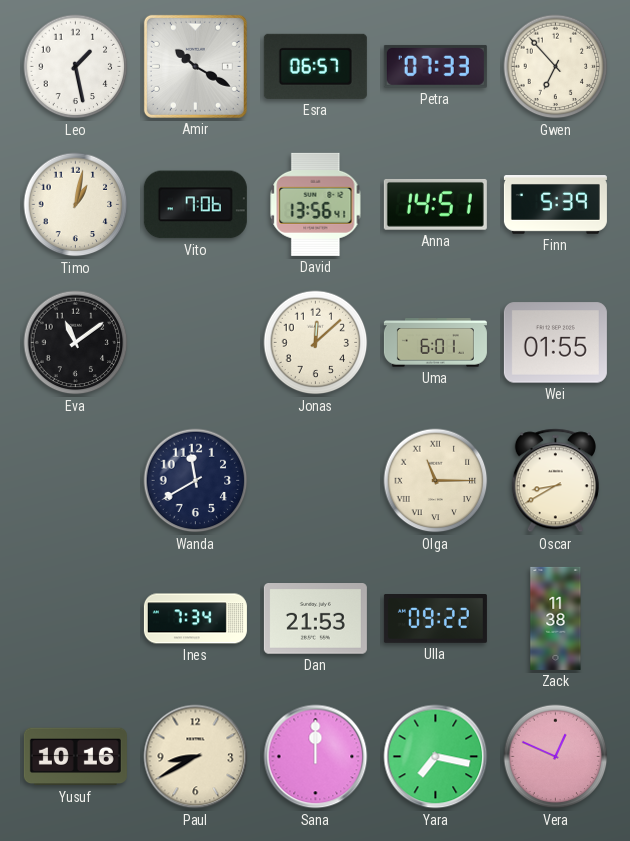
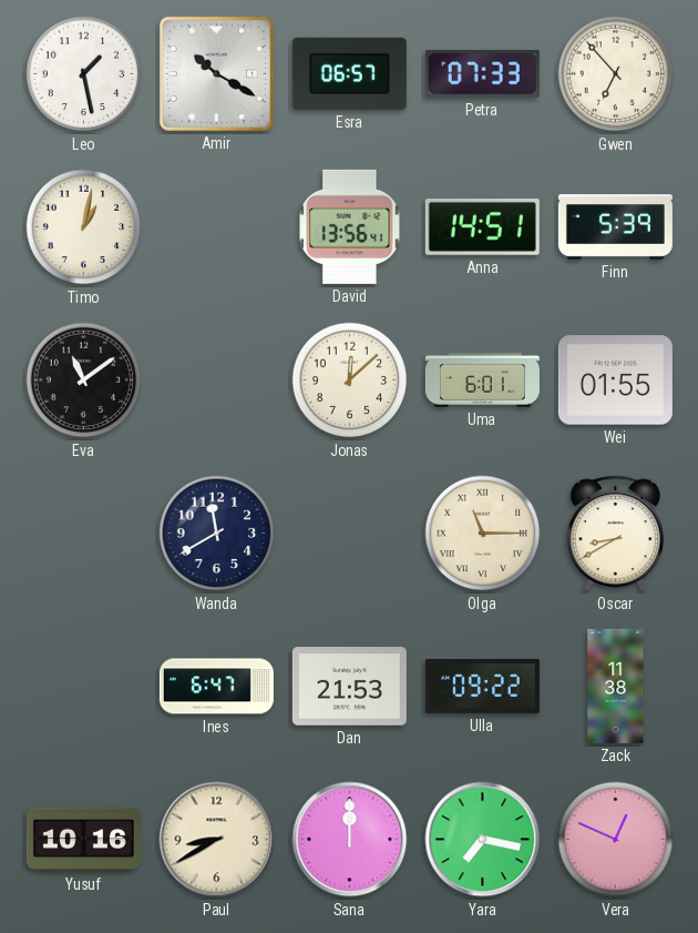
Vito: 7:06 -> none
Ines: 7:34 -> 6:47
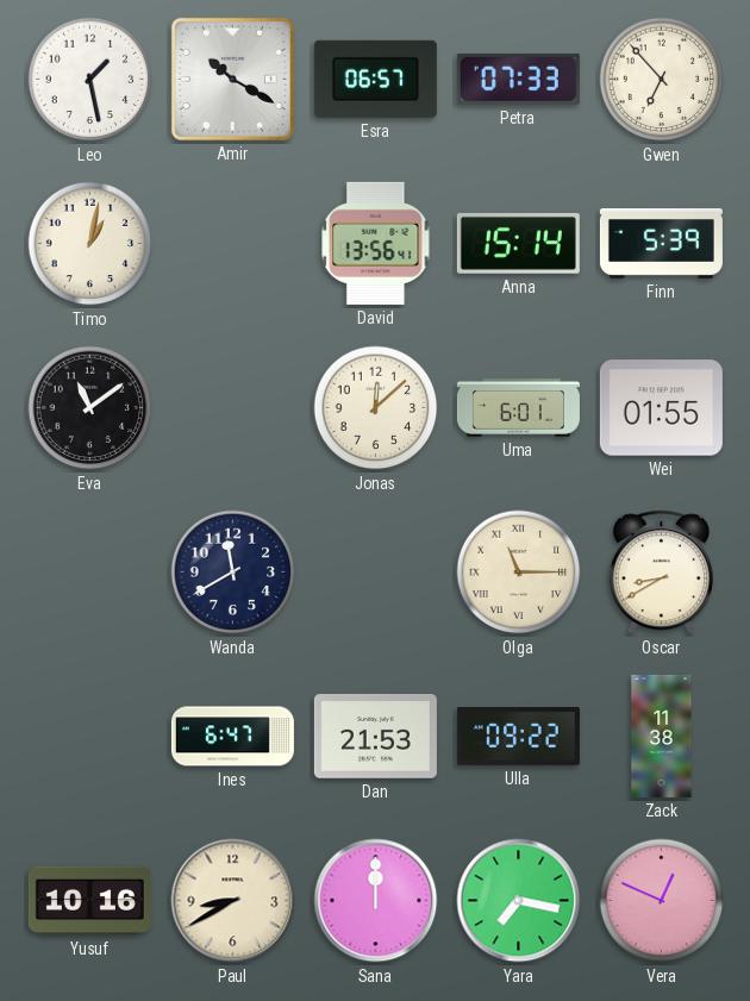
Anna: 14:51 -> 15:14
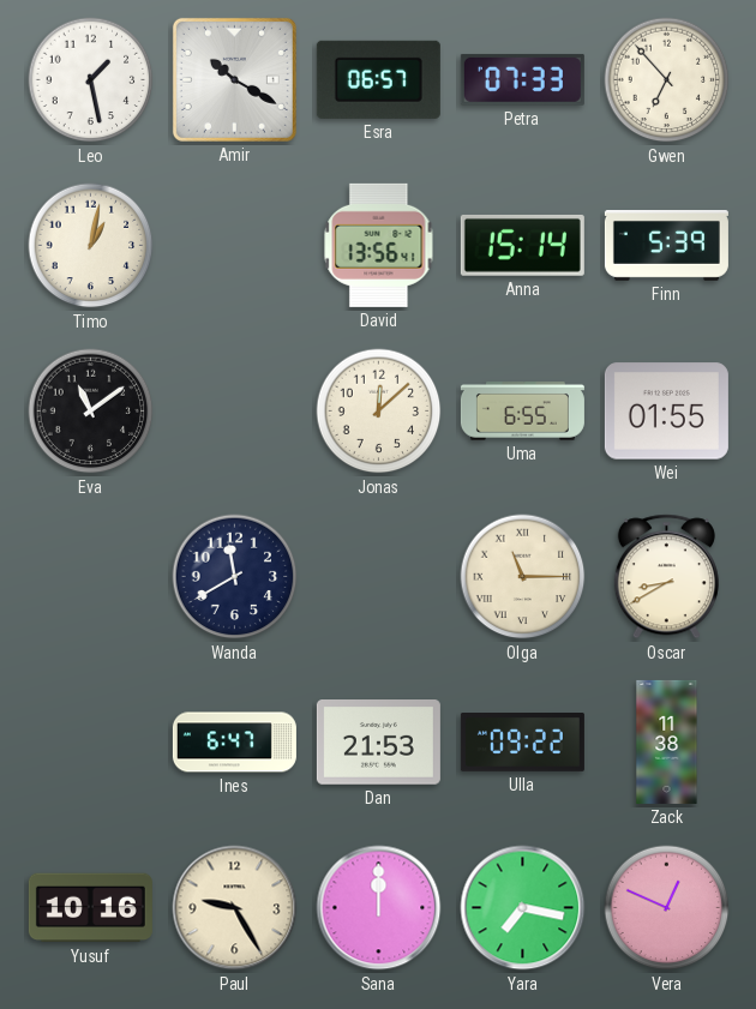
Uma: 6:01 -> 6:55
Paul: 8:40 -> 9:25
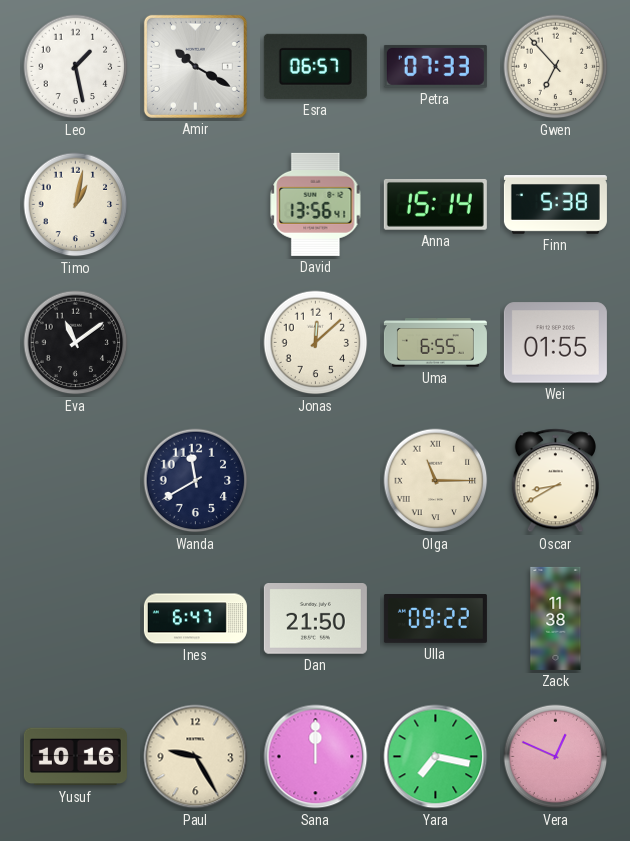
Finn: 5:39 -> 5:38
Dan: 21:53 -> 21:50
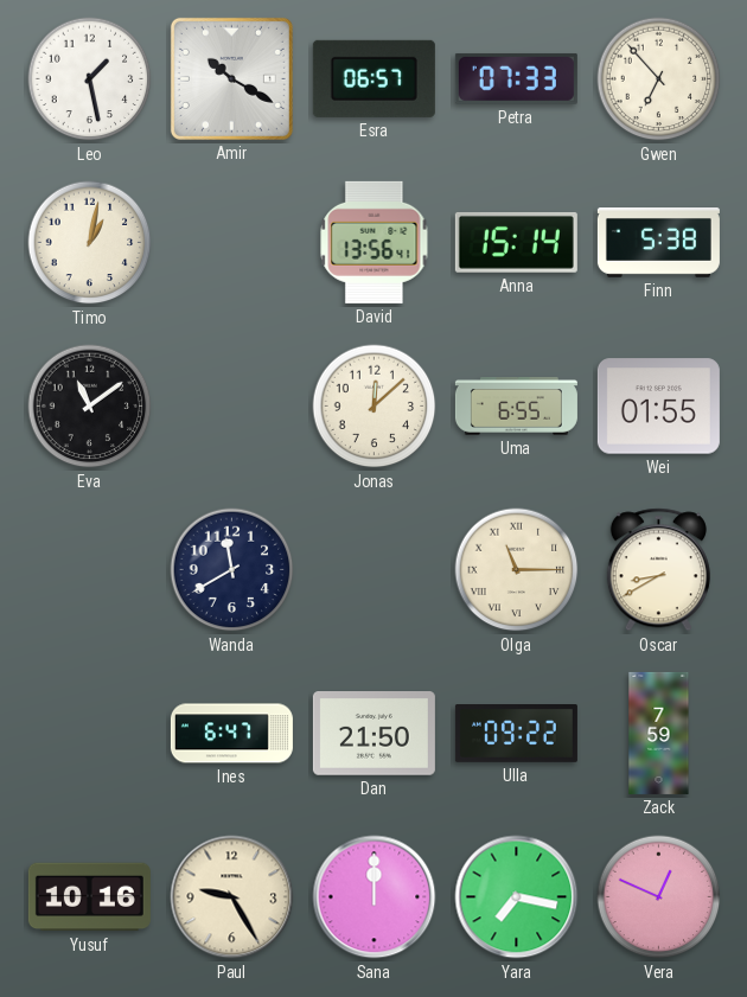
Zack: 11:38 -> 7:59
